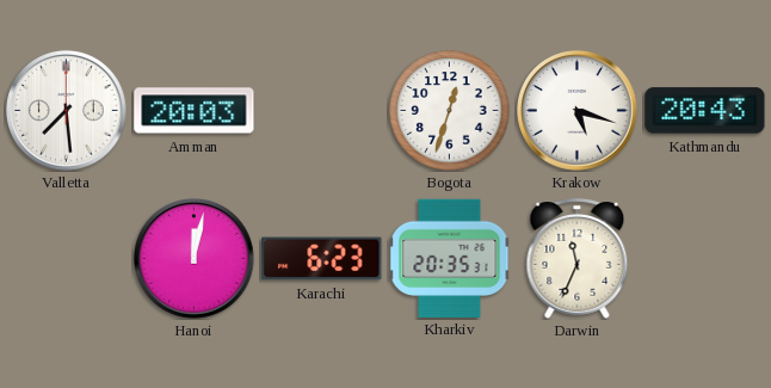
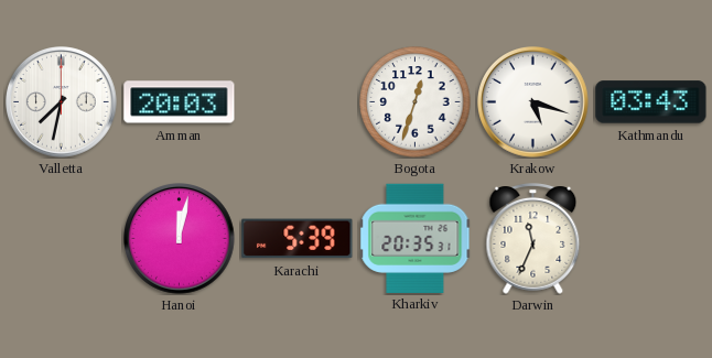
Valletta: 7:29 -> 7:32
Kathmandu: 20:43 -> 03:43
Karachi: 6:23 -> 5:39
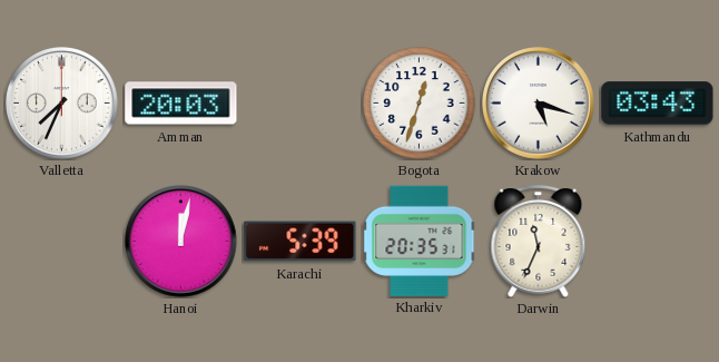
Valletta: 7:32 -> 7:34
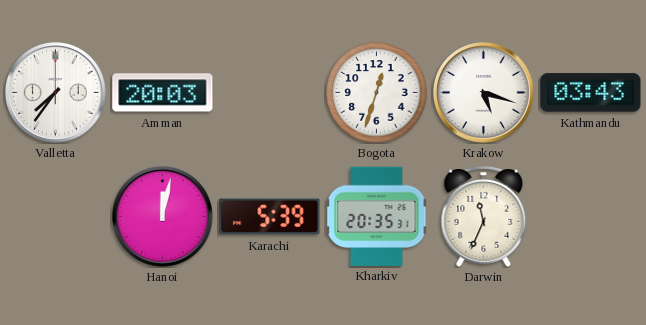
Valletta: 7:34 -> 7:36
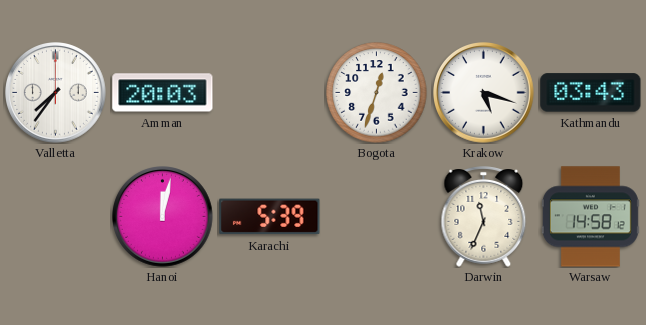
Kharkiv: 20:35 -> none
Warsaw: none -> 14:58
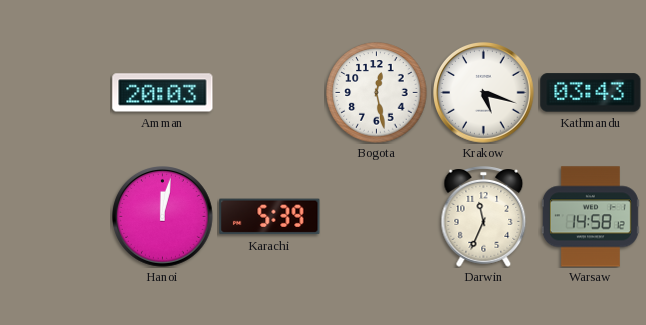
Valletta: 7:36 -> none
Bogota: 12:33 -> 12:28
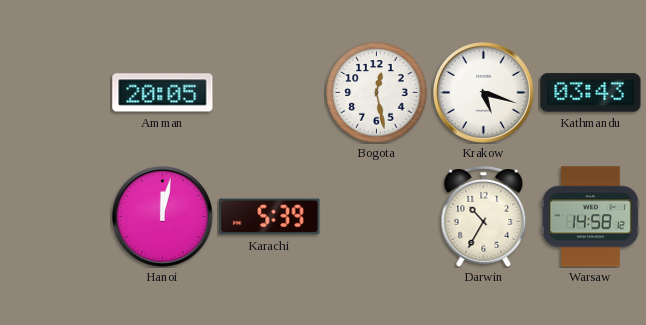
Amman: 20:03 -> 20:05
Darwin: 11:34 -> 10:35
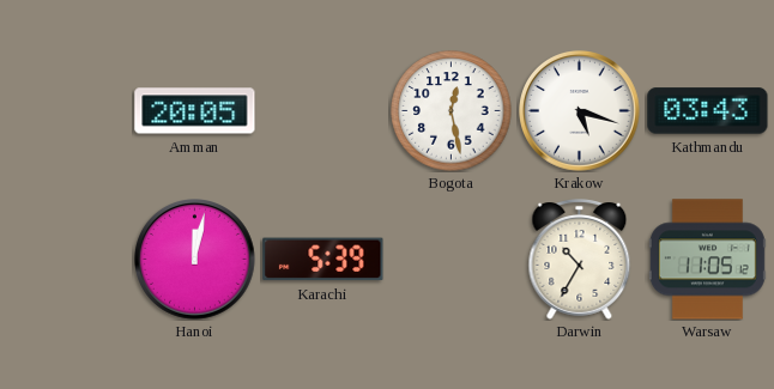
Warsaw: 14:58 -> 11:05
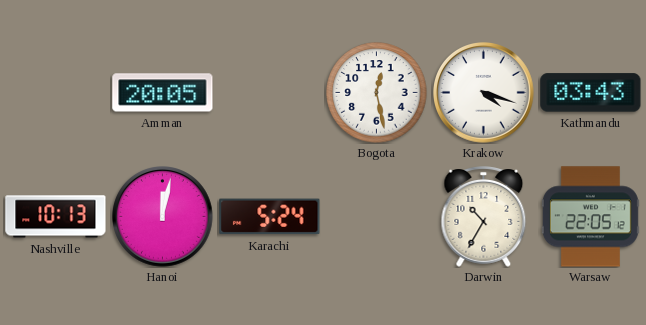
Krakow: 5:18 -> 4:18
Nashville: none -> 10:13
Karachi: 5:39 -> 5:24
Warsaw: 11:05 -> 22:05
